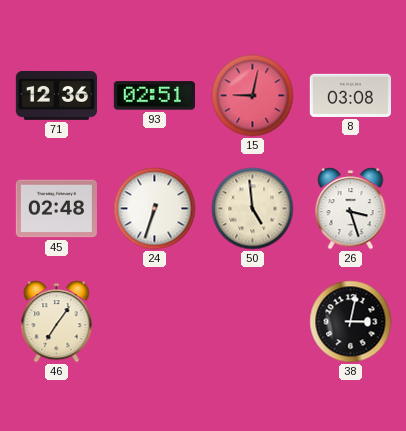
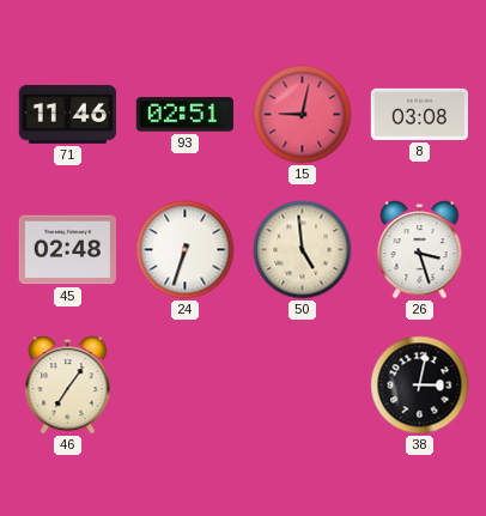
71: 12:36 -> 11:46
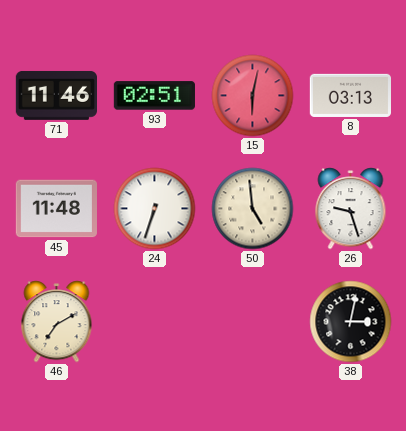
15: 9:02 -> 6:02
8: 03:08 -> 03:13
45: 02:48 -> 11:48
26: 3:27 -> 9:27
46: 7:06 -> 7:10
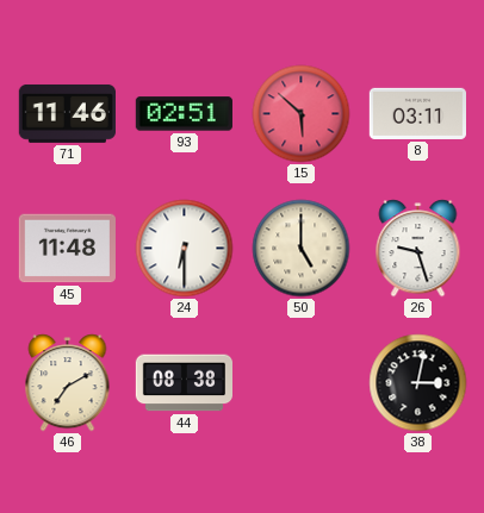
15: 6:02 -> 5:52
8: 03:13 -> 03:11
24: 6:33 -> 6:30
50: 4:59 -> 5:00
44: none -> 08:38
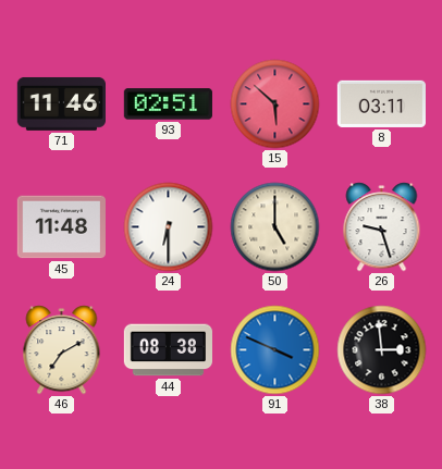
91: none -> 3:49
38: 3:02 -> 2:59
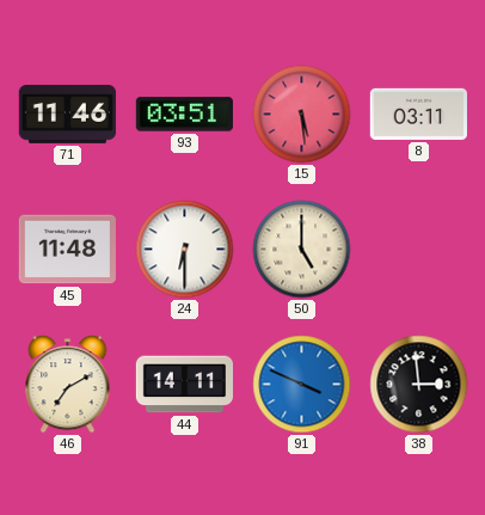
93: 02:51 -> 03:51
15: 5:52 -> 5:29
26: 9:27 -> none
44: 08:38 -> 14:11
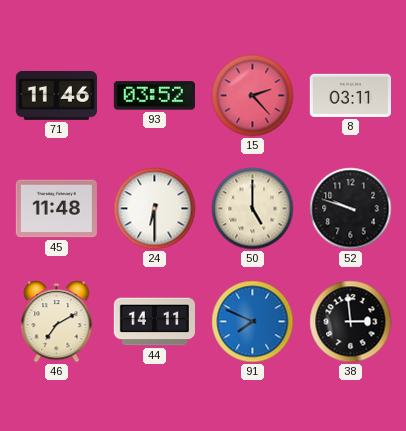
93: 03:51 -> 03:52
15: 5:29 -> 2:23
52: none -> 9:48
91: 3:49 -> 7:49
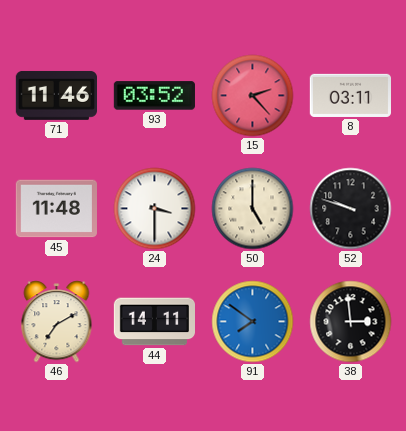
24: 6:30 -> 3:30
91: 7:49 -> 7:51
